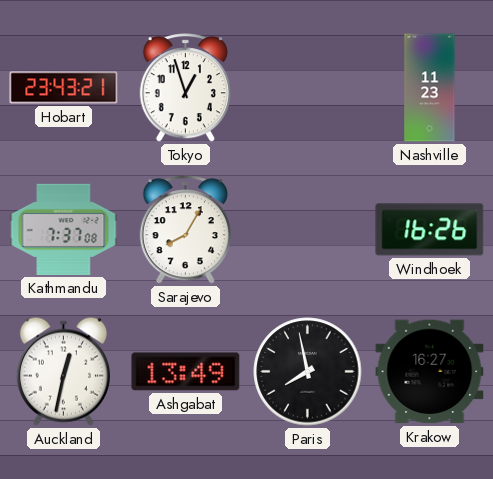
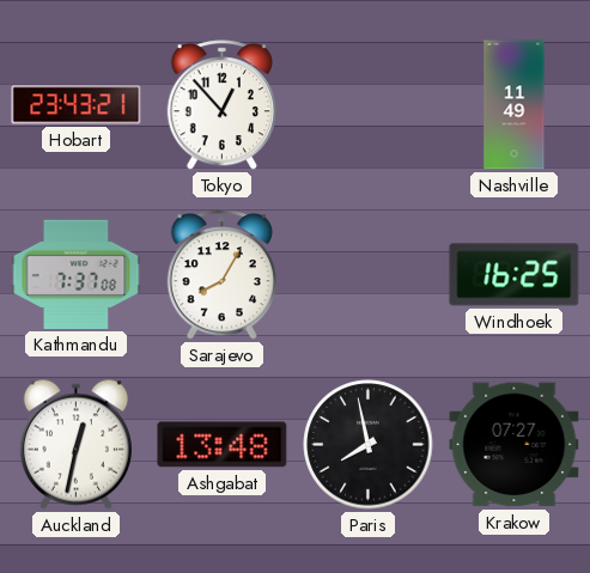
Tokyo: 12:57 -> 12:53
Nashville: 11:23 -> 11:49
Windhoek: 16:26 -> 16:25
Ashgabat: 13:49 -> 13:48
Krakow: 16:27 -> 07:27
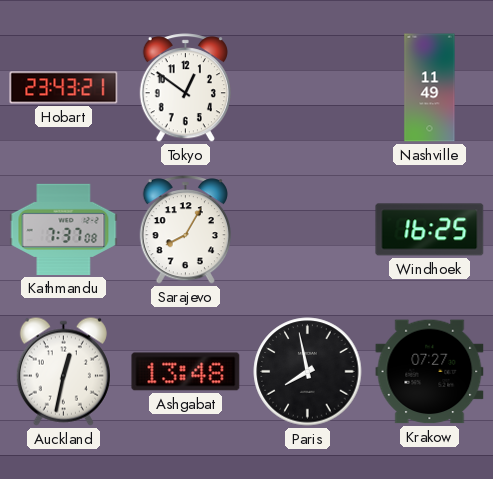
Tokyo: 12:53 -> 12:51
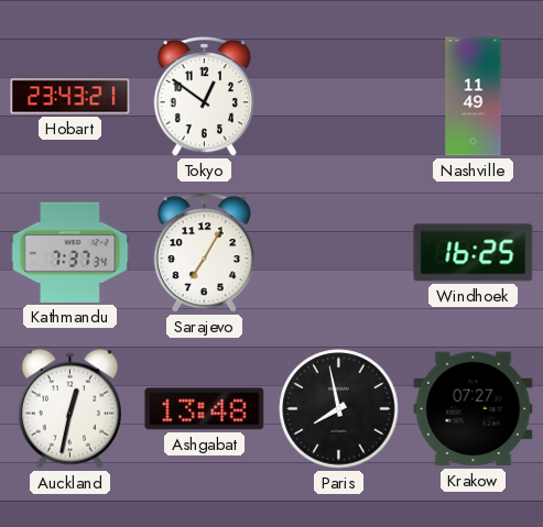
Kathmandu: 7:37:08 -> 7:37:34
Sarajevo: 8:05 -> 7:05
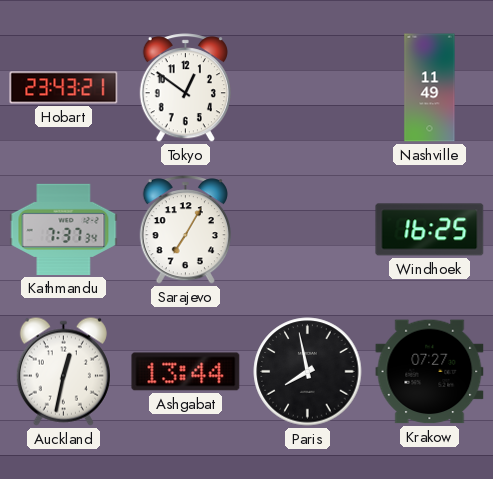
Ashgabat: 13:48 -> 13:44
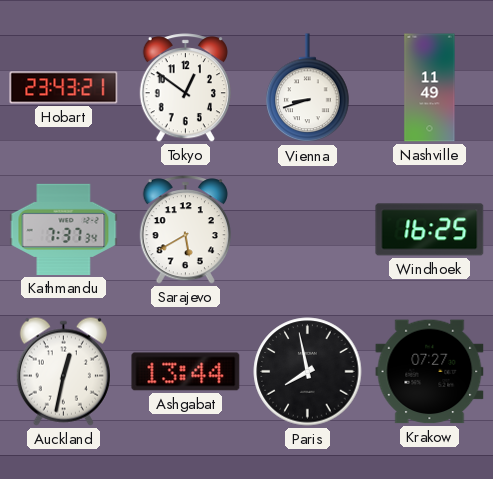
Vienna: none -> 8:42
Sarajevo: 7:05 -> 5:40
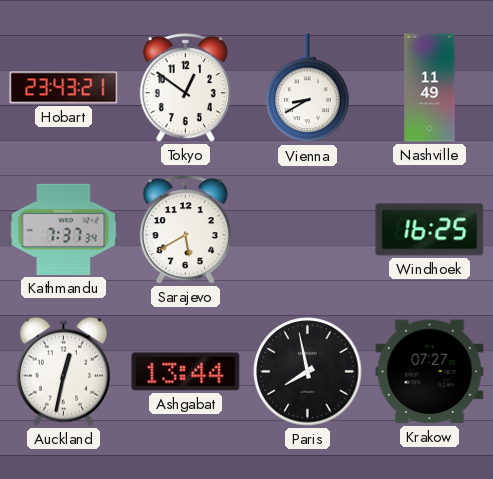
Vienna: 8:42 -> 8:40
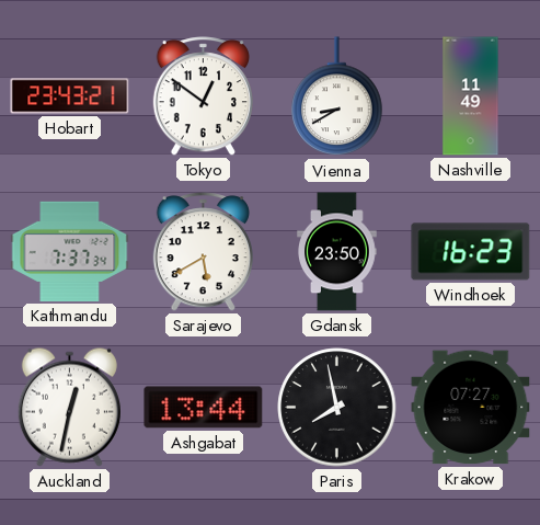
Gdansk: none -> 23:50
Windhoek: 16:25 -> 16:23
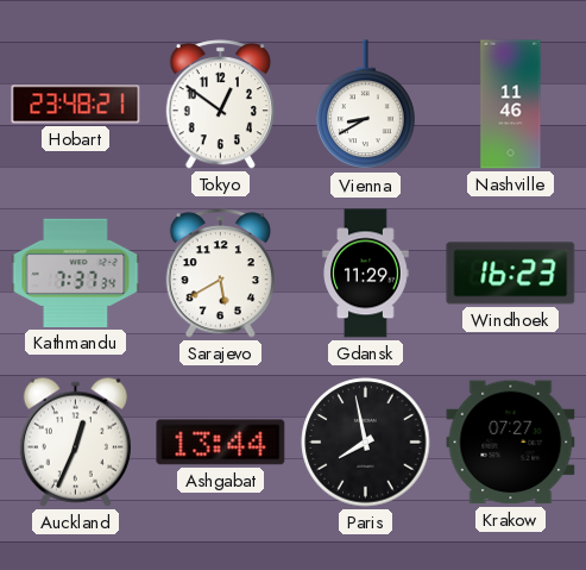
Hobart: 23:43 -> 23:48
Nashville: 11:49 -> 11:46
Gdansk: 23:50 -> 11:29
Auckland: 12:32 -> 12:34
